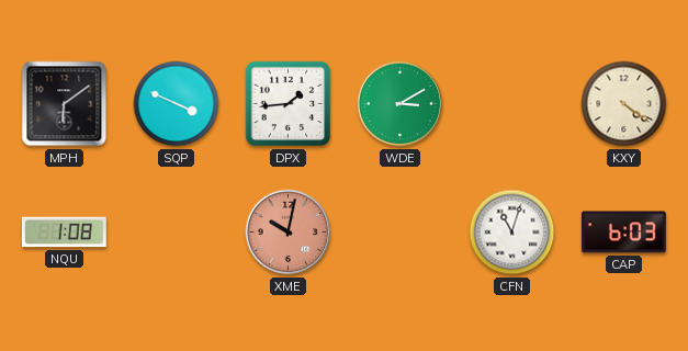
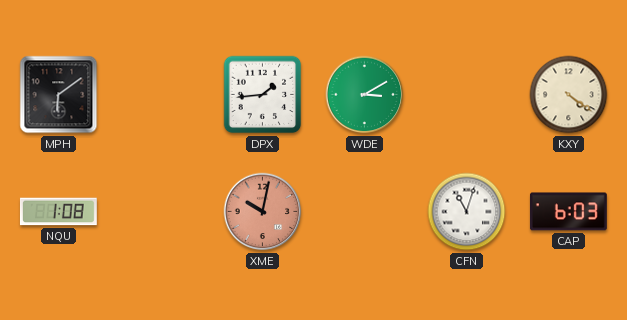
SQP: 3:49 -> none
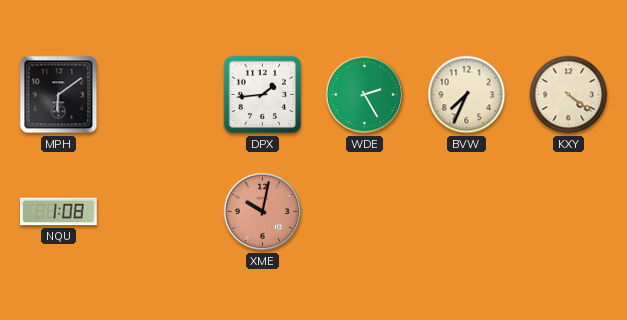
WDE: 3:10 -> 2:25
BVW: none -> 7:34
CFN: 11:03 -> none
CAP: 6:03 -> none
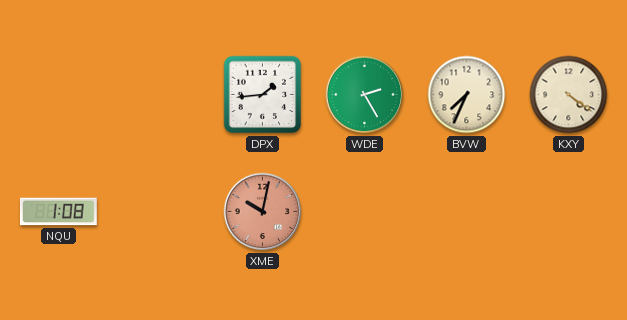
MPH: 6:09 -> none
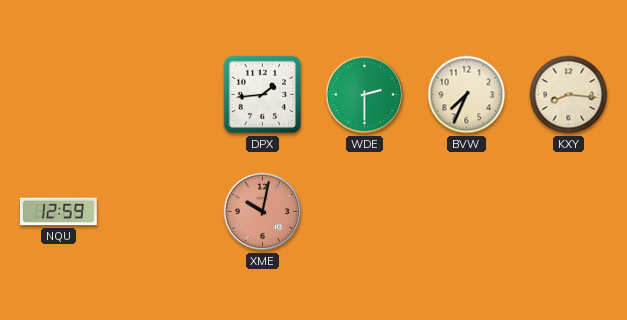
WDE: 2:25 -> 2:30
KXY: 4:21 -> 8:16
NQU: 1:08 -> 12:59
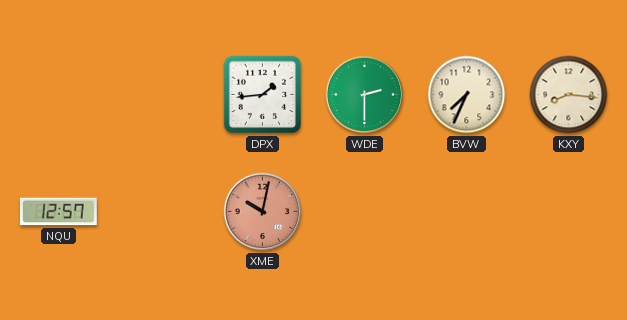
NQU: 12:59 -> 12:57
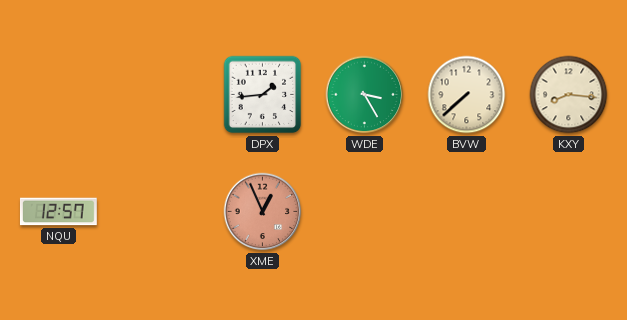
WDE: 2:30 -> 3:25
BVW: 7:34 -> 7:38
XME: 10:02 -> 12:56
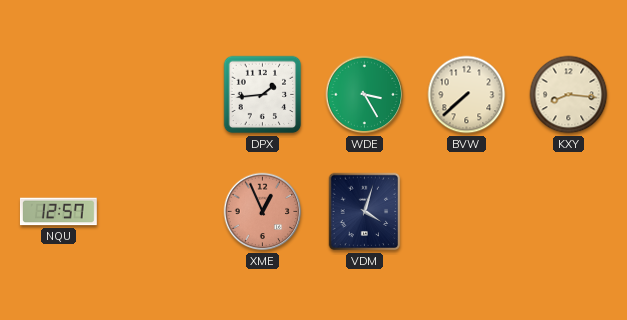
VDM: none -> 4:03
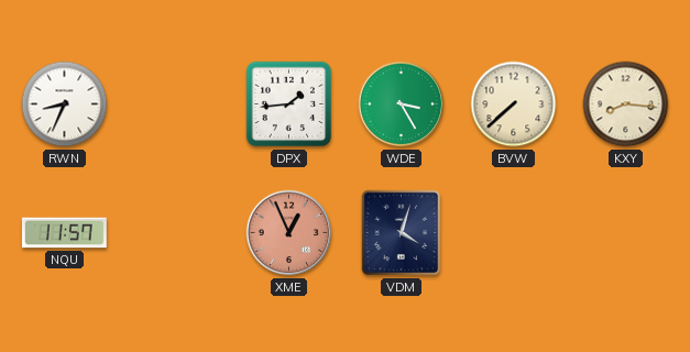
RWN: none -> 8:34
NQU: 12:57 -> 11:57
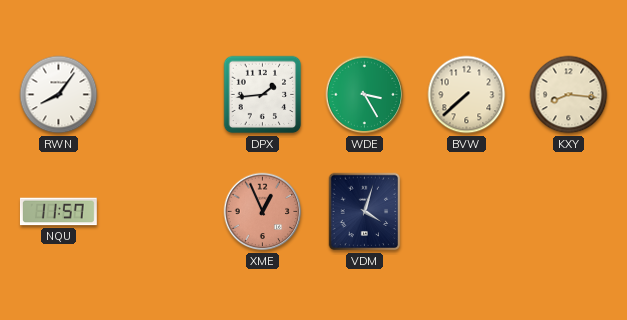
RWN: 8:34 -> 8:06
